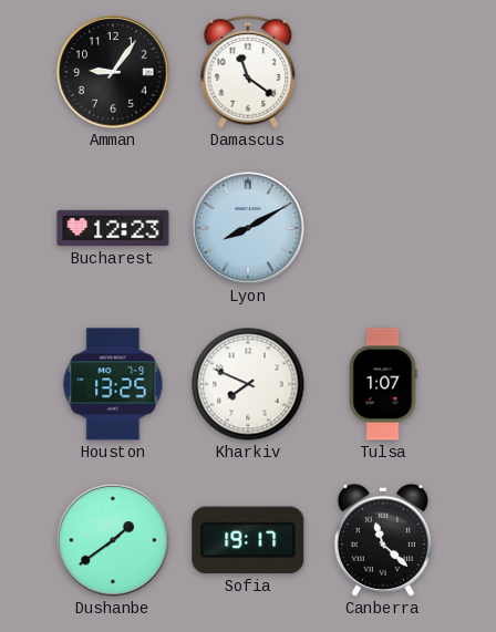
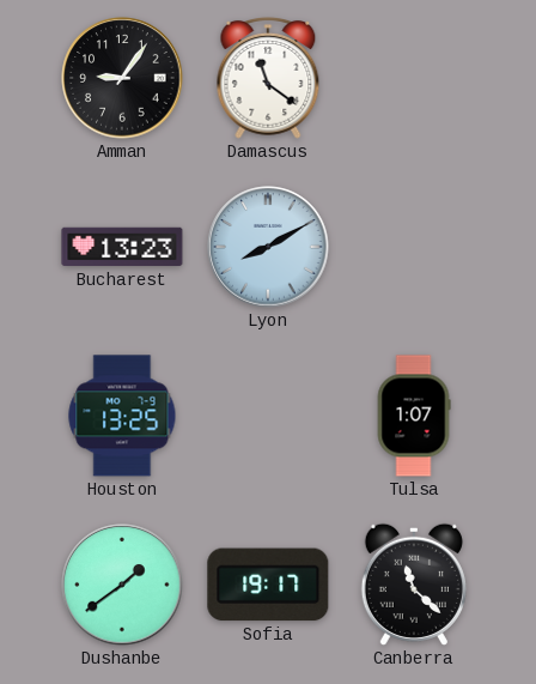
Bucharest: 12:23 -> 13:23
Kharkiv: 7:49 -> none
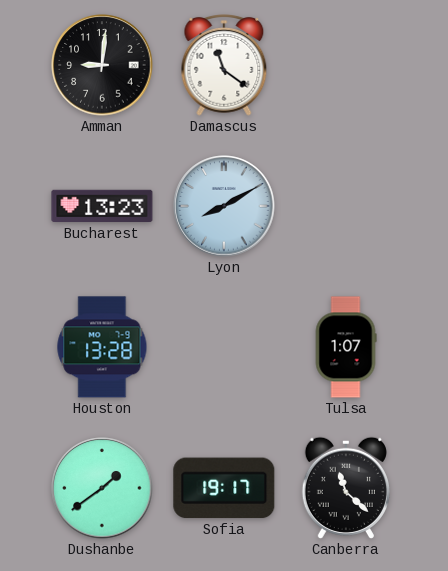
Amman: 9:06 -> 9:01
Houston: 13:25 -> 13:28
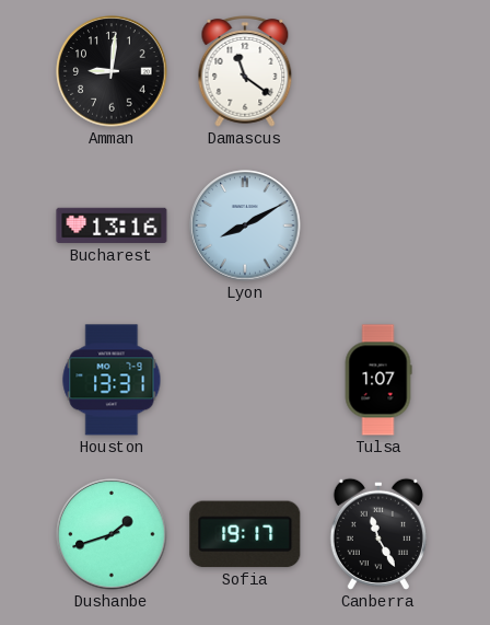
Bucharest: 13:23 -> 13:16
Houston: 13:28 -> 13:31
Dushanbe: 1:39 -> 1:42
Canberra: 11:22 -> 11:25
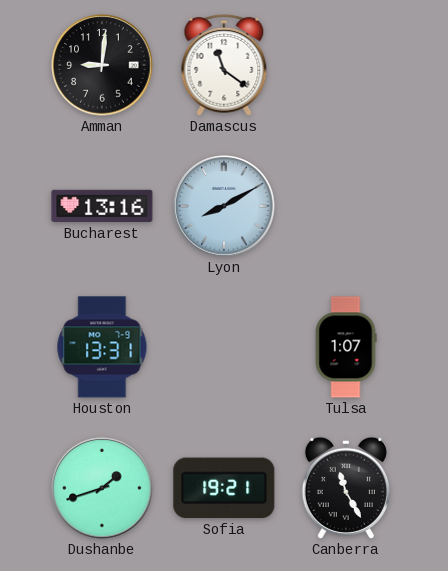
Sofia: 19:17 -> 19:21
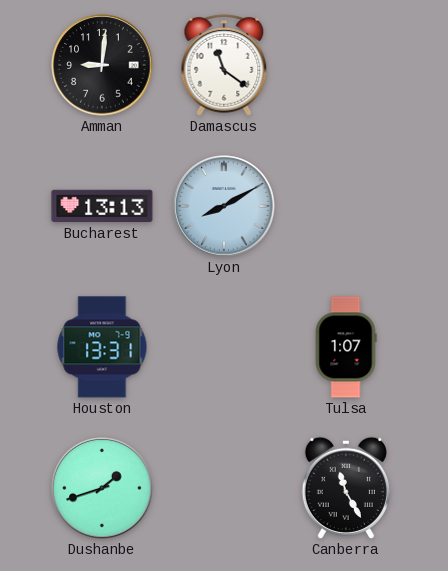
Bucharest: 13:16 -> 13:13
Sofia: 19:21 -> none
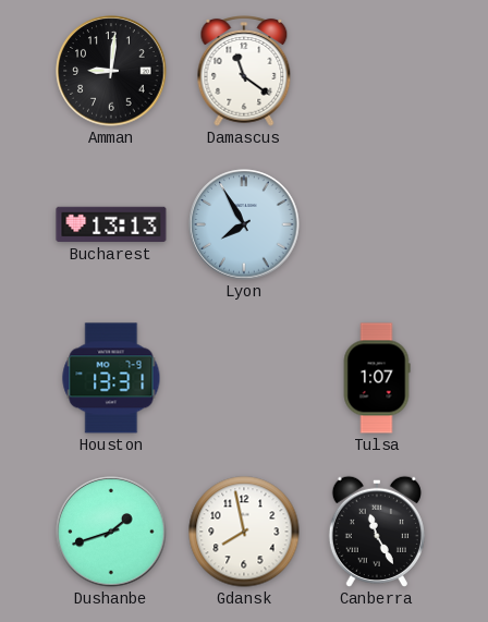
Lyon: 8:10 -> 7:55
Gdansk: none -> 7:58
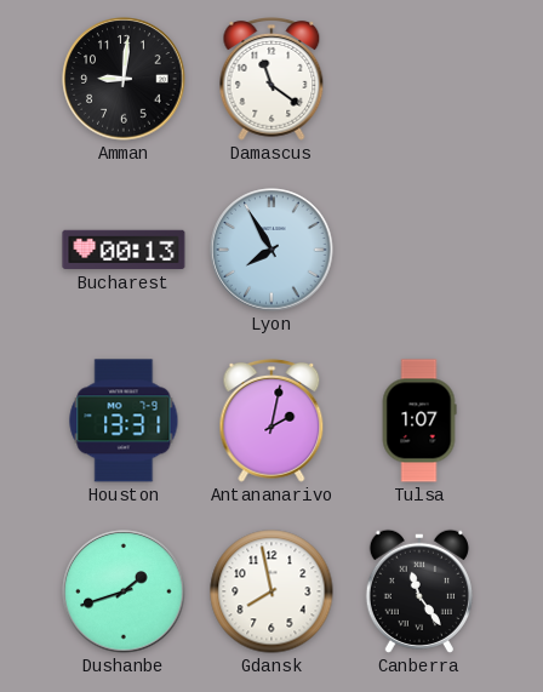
Bucharest: 13:13 -> 00:13
Antananarivo: none -> 2:02
Canberra: 11:25 -> 11:24
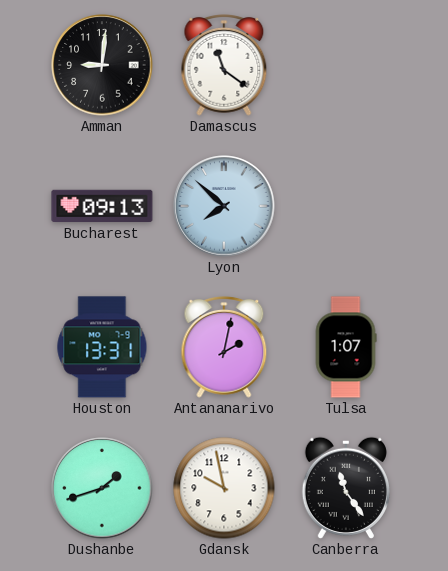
Bucharest: 00:13 -> 09:13
Lyon: 7:55 -> 7:52
Gdansk: 7:58 -> 9:58
